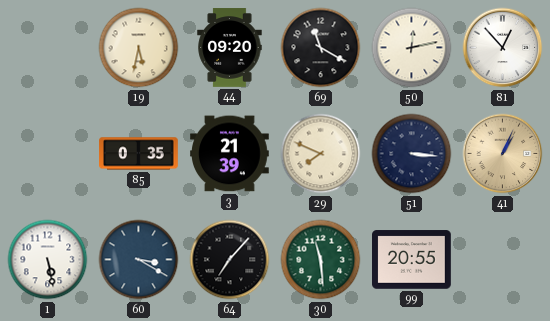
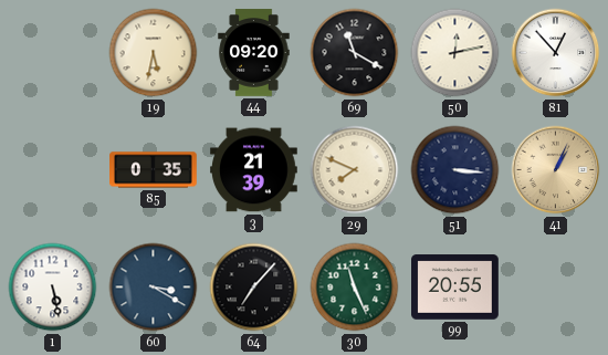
30: 11:29 -> 11:26
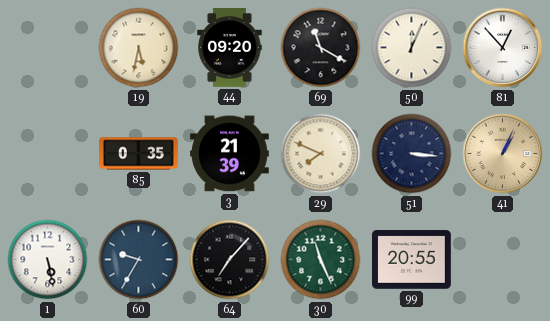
50: 12:13 -> 12:04
60: 3:20 -> 9:35
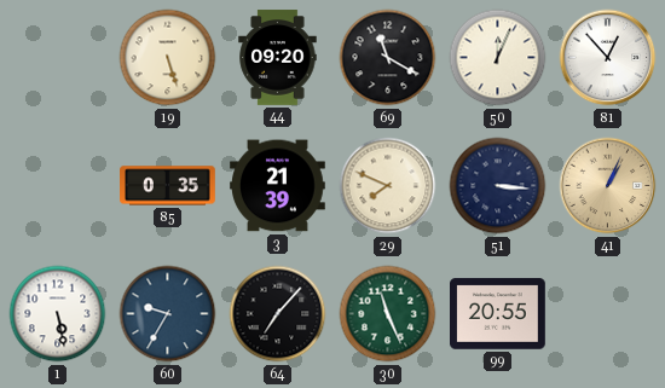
19: 5:32 -> 5:27
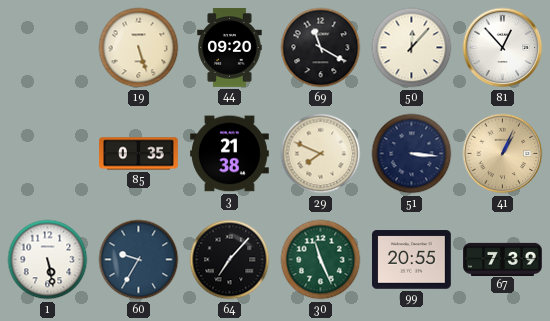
50: 12:04 -> 12:07
3: 21:39 -> 21:38
67: none -> 7:39
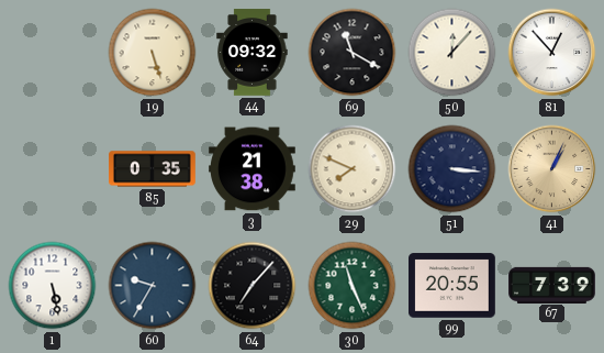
44: 09:20 -> 09:32
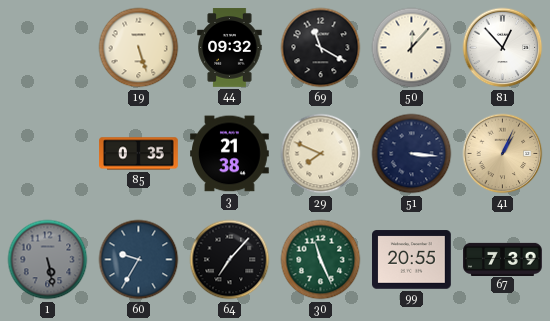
1 dial: white -> grey
